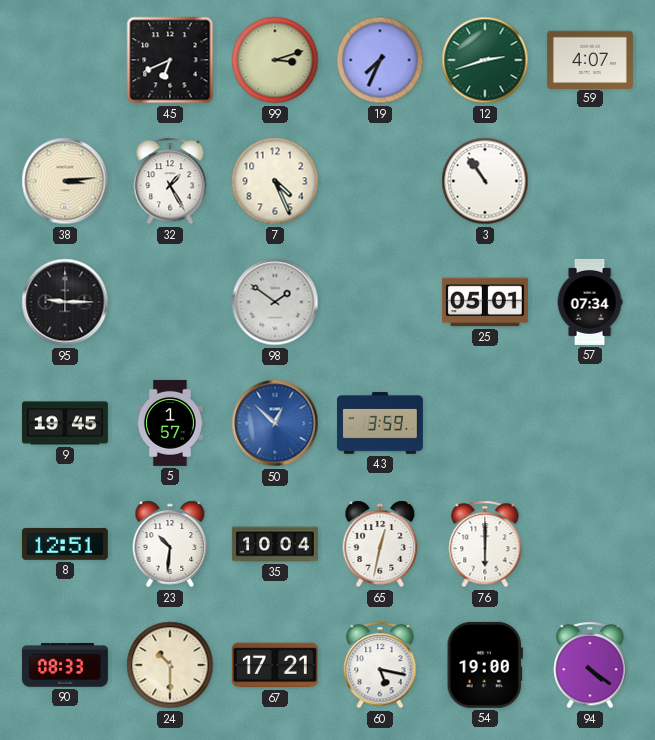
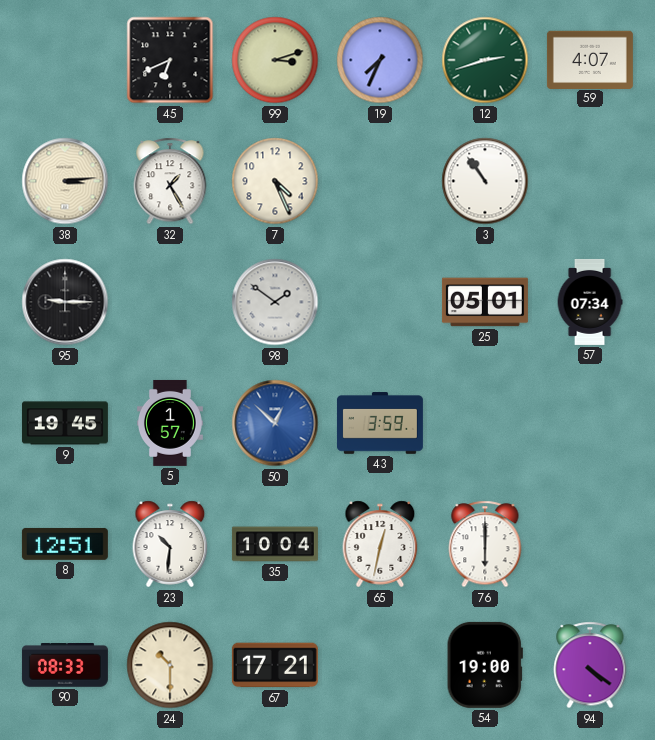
60: 5:17 -> none
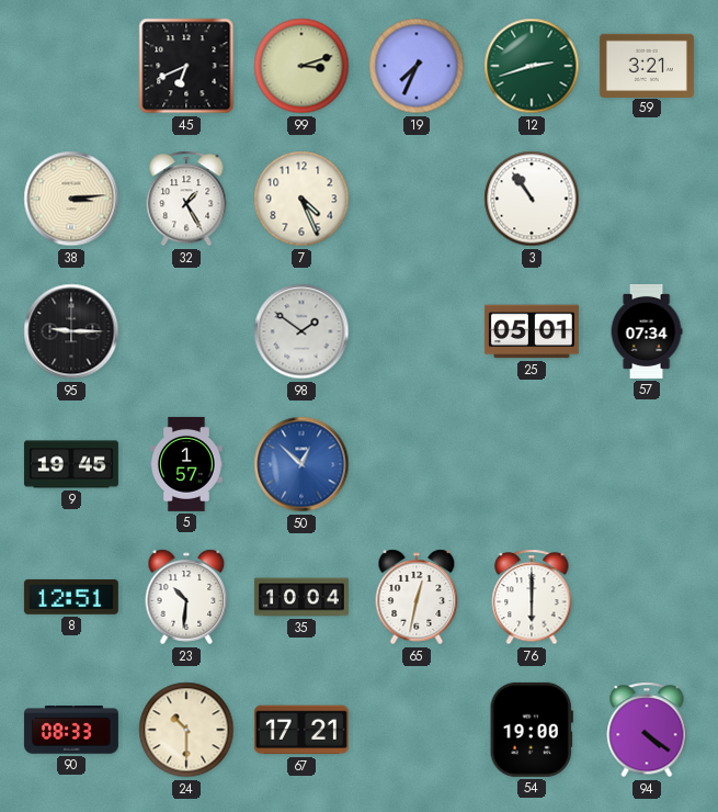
59: 4:07 -> 3:21
43: 3:59 -> none
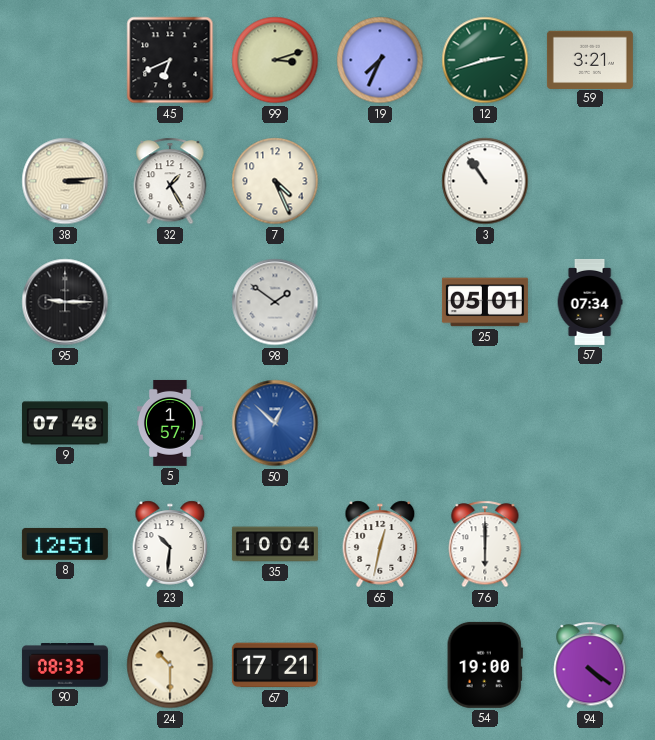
9: 19:45 -> 07:48
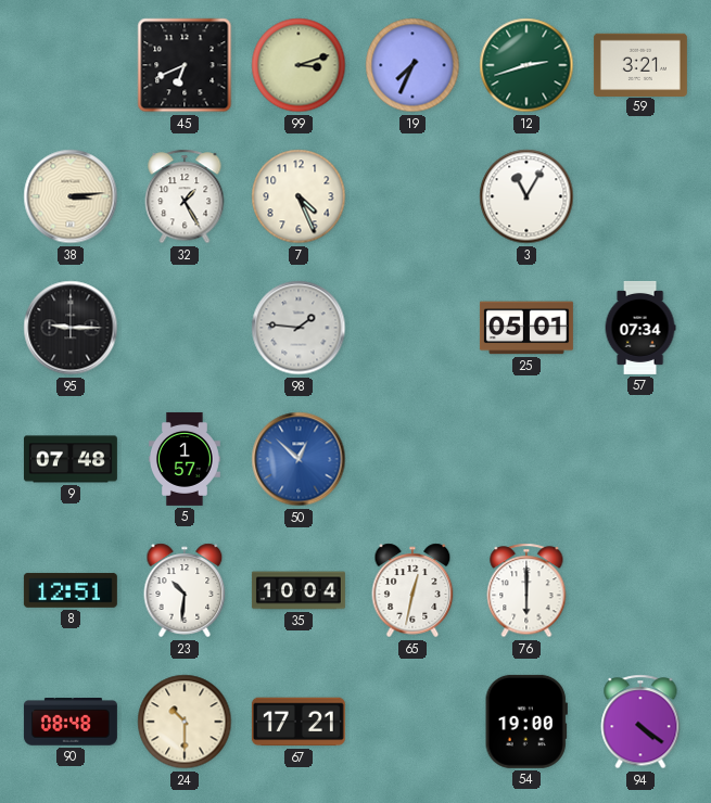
3: 10:54 -> 11:05
98: 1:51 -> 1:46
90: 08:33 -> 08:48
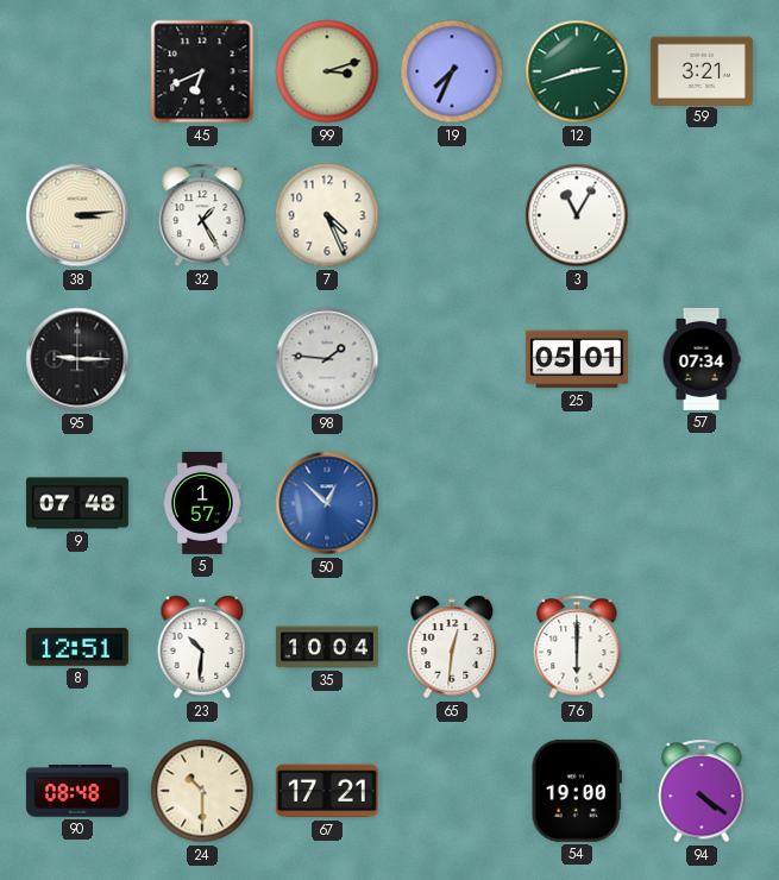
65: 12:32 -> 12:31
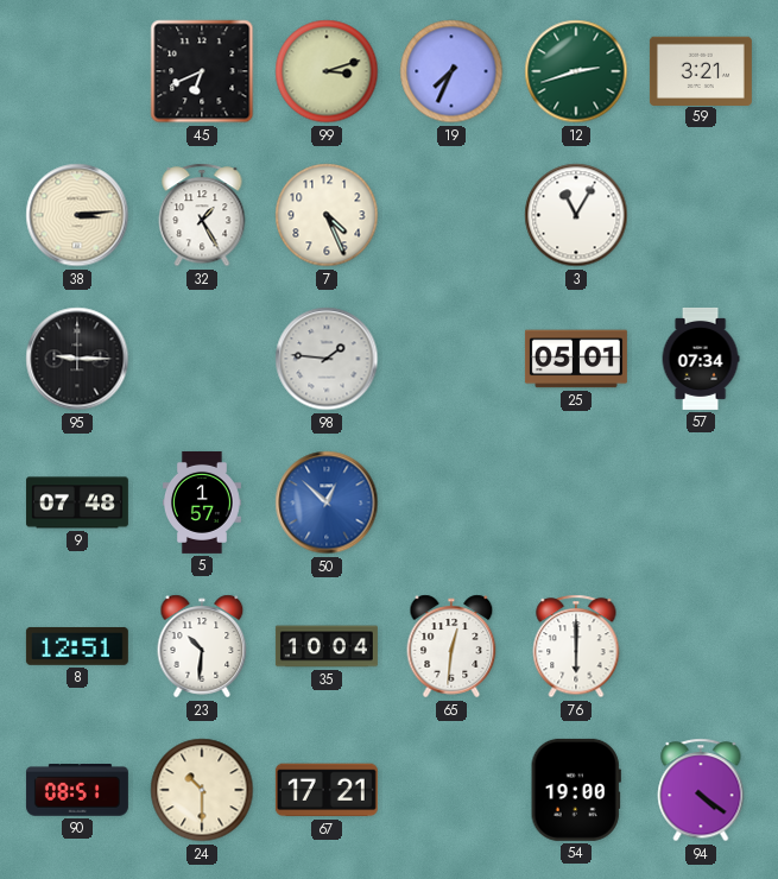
90: 08:48 -> 08:51
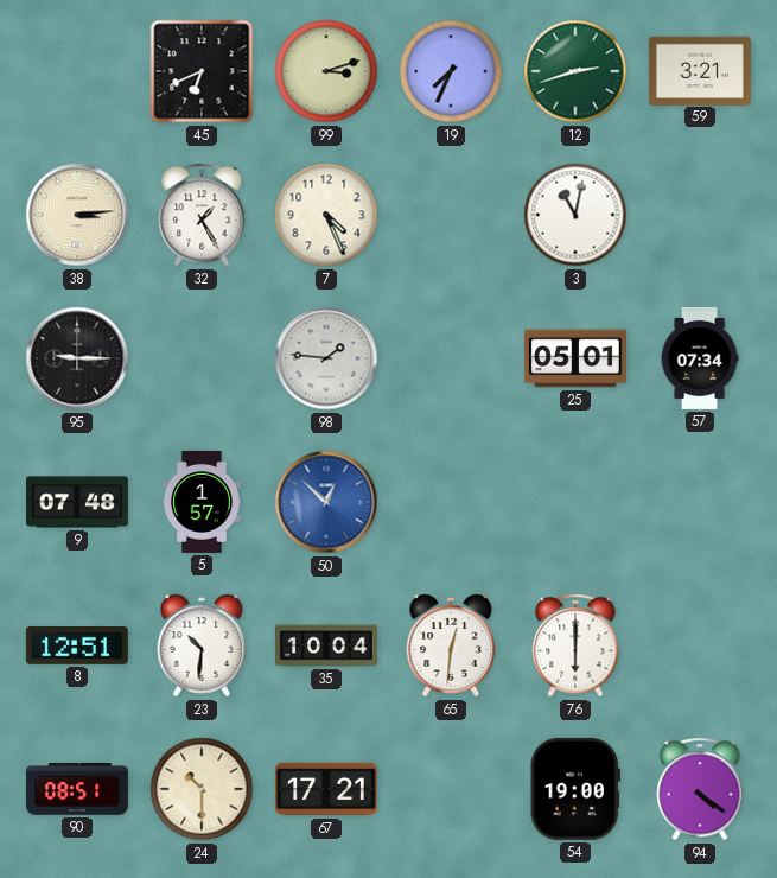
3: 11:05 -> 11:02
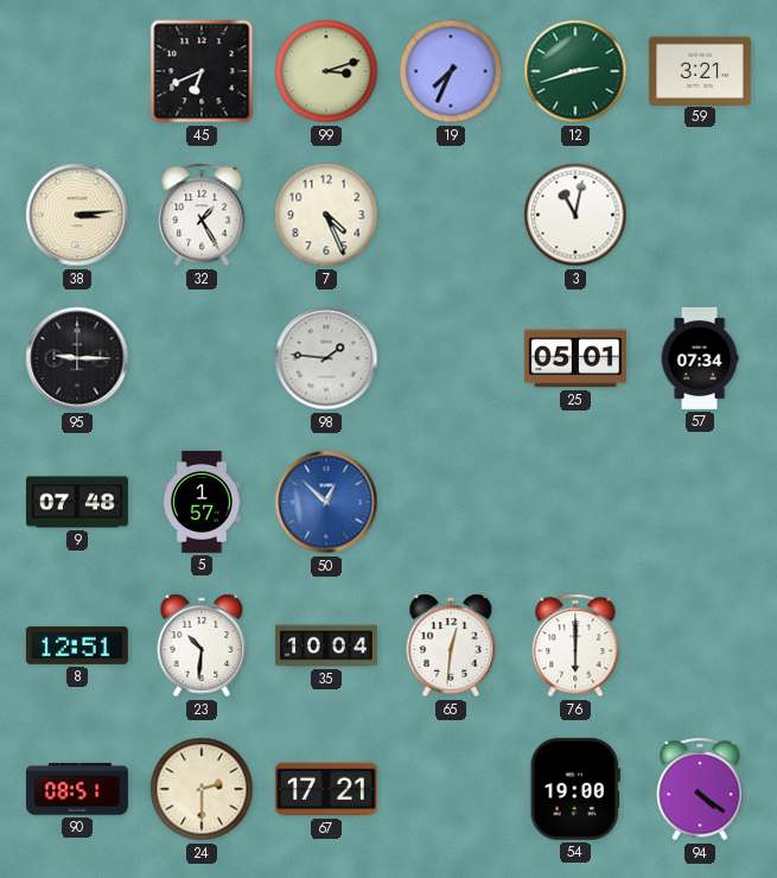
24: 10:30 -> 2:30
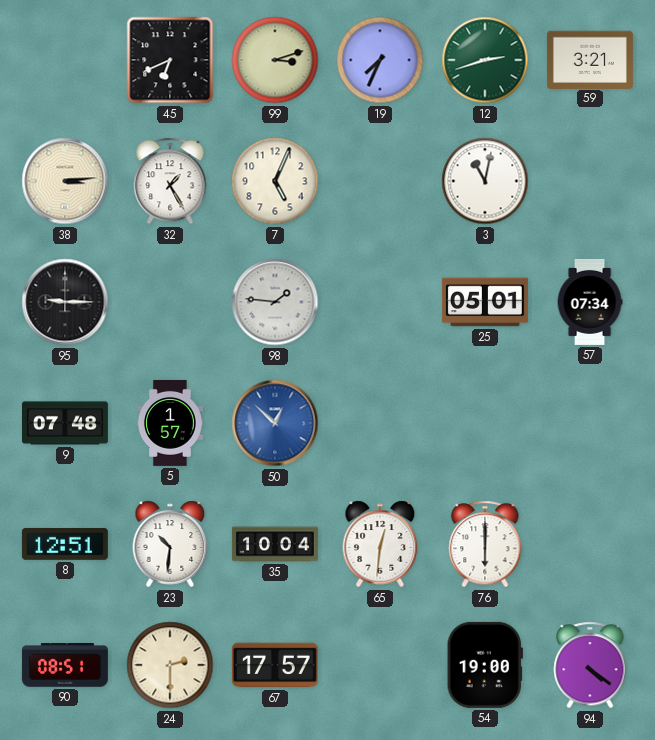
7: 4:26 -> 5:04
67: 17:21 -> 17:57
